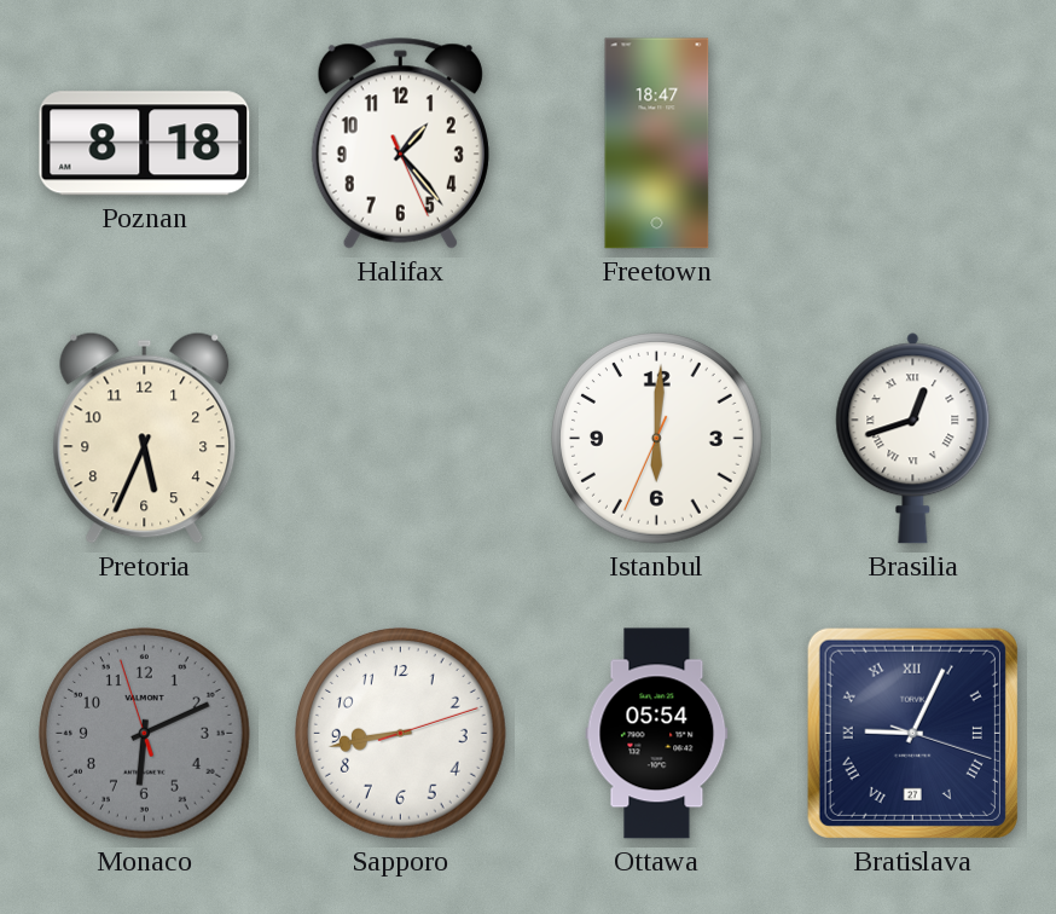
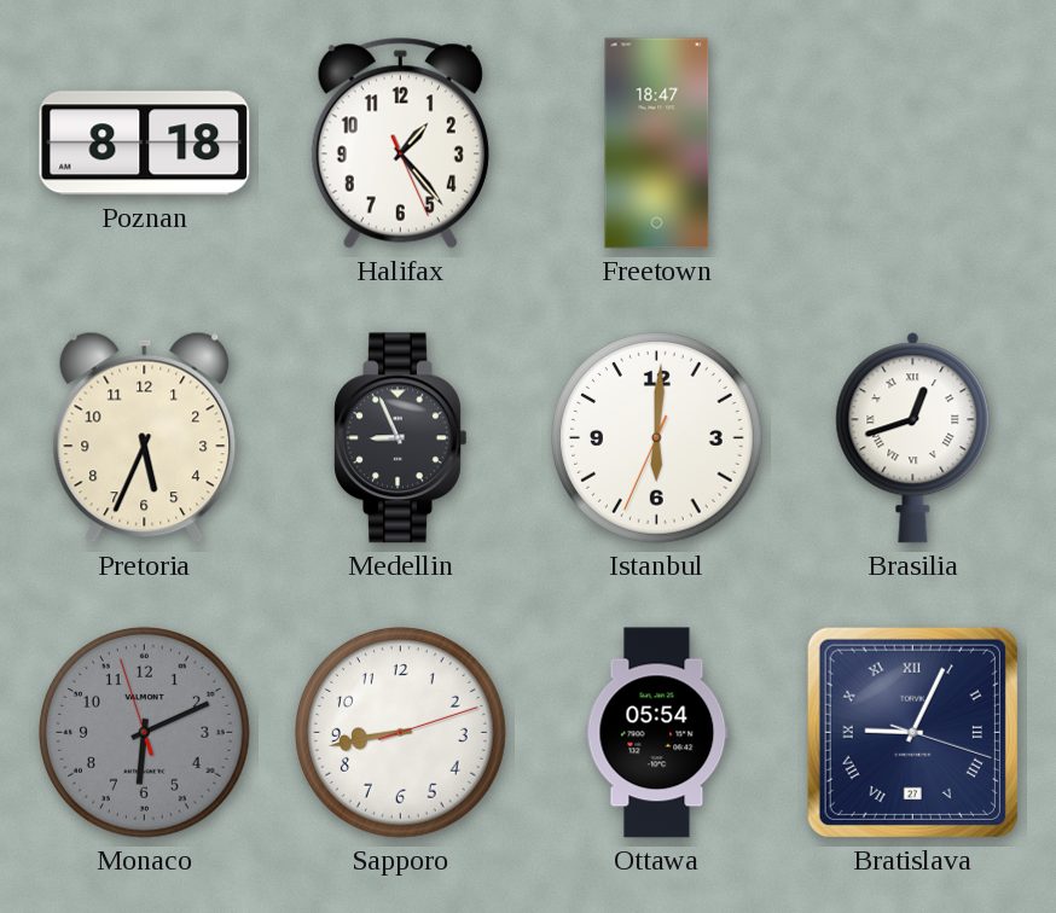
Medellin: none -> 8:56
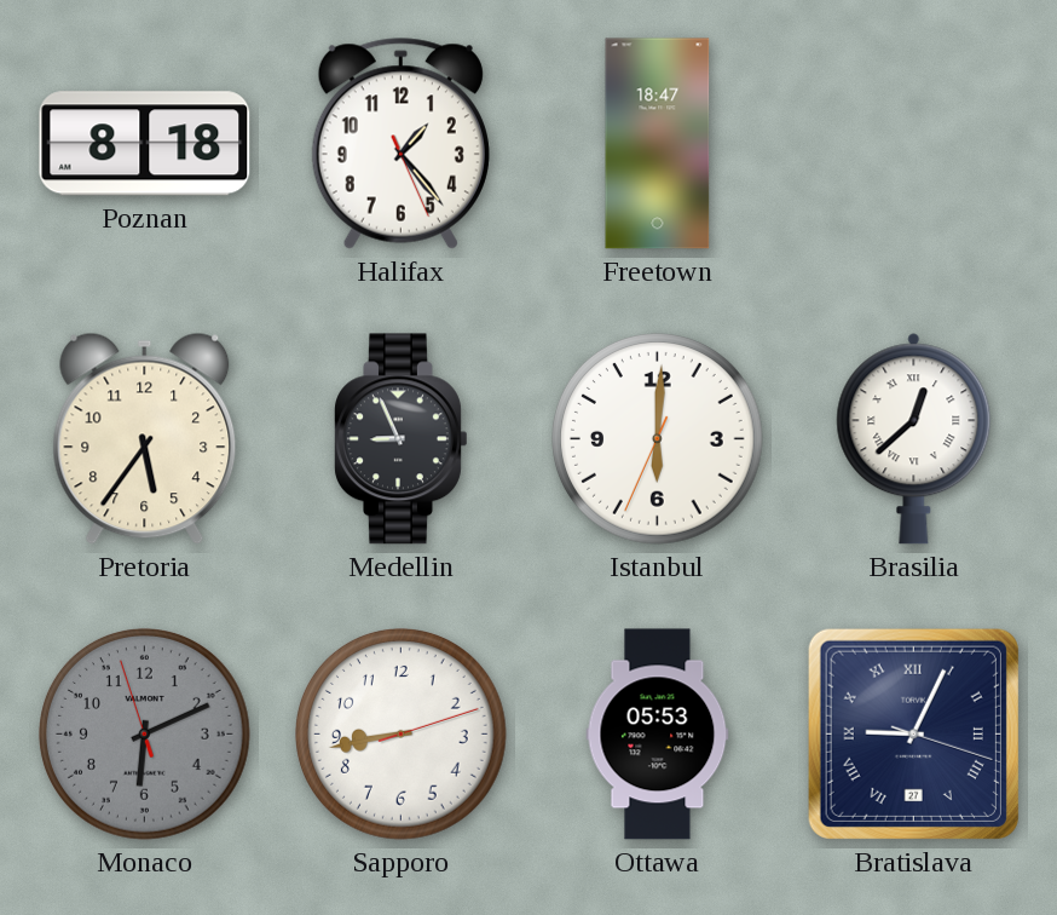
Pretoria: 5:34 -> 5:36
Brasilia: 12:42 -> 12:38
Ottawa: 05:54 -> 05:53
